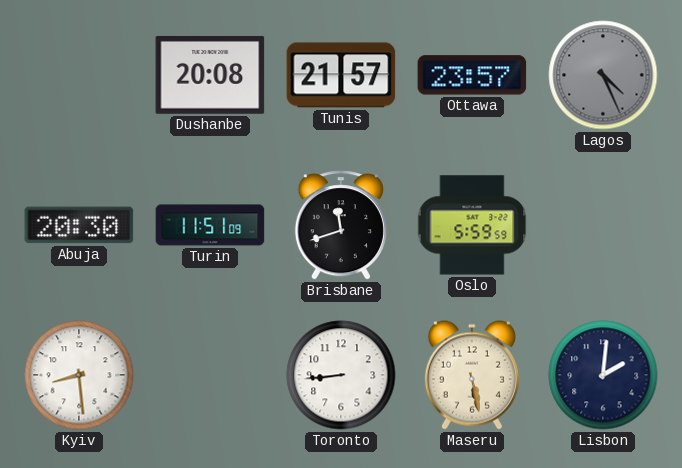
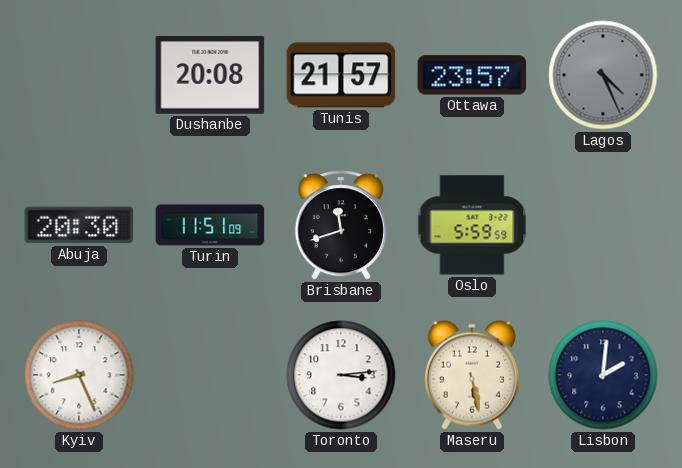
Kyiv: 8:29 -> 8:26
Toronto: 8:44 -> 3:14
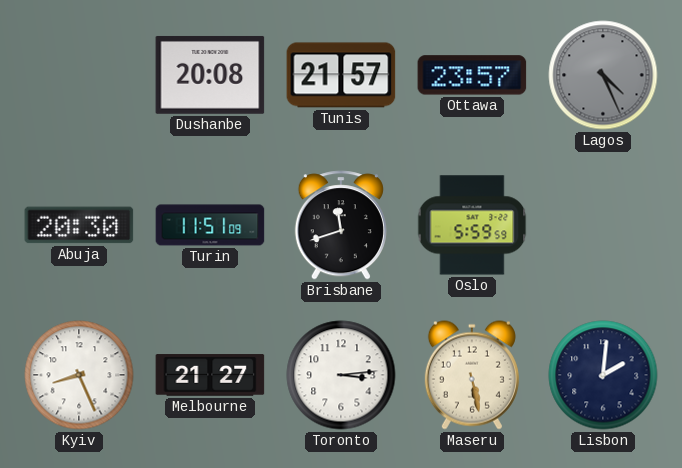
Melbourne: none -> 21:27
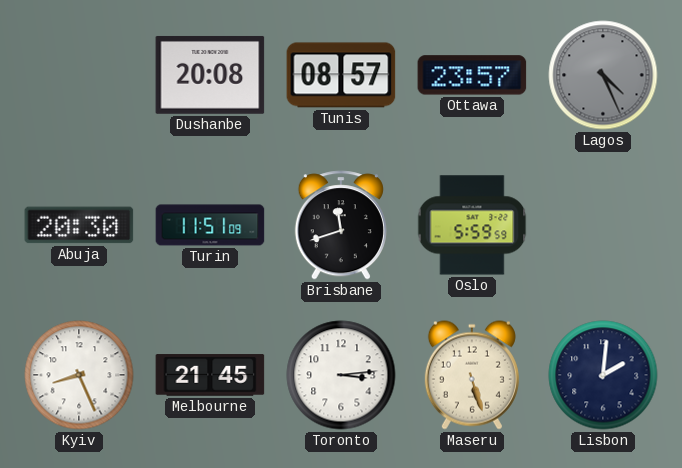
Tunis: 21:57 -> 08:57
Melbourne: 21:27 -> 21:45
Maseru: 5:28 -> 5:27
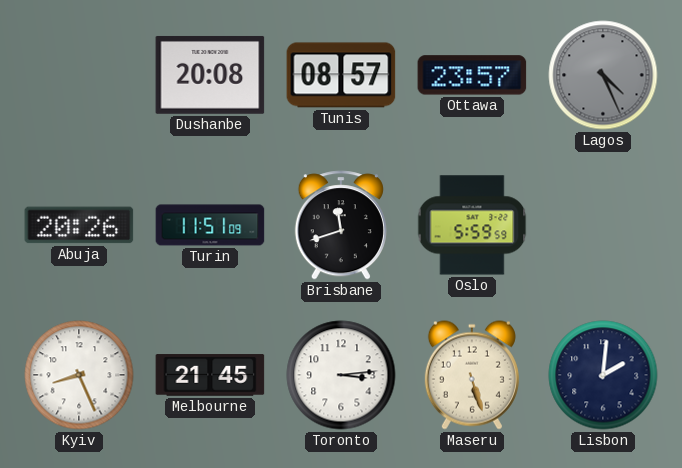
Abuja: 20:30 -> 20:26
